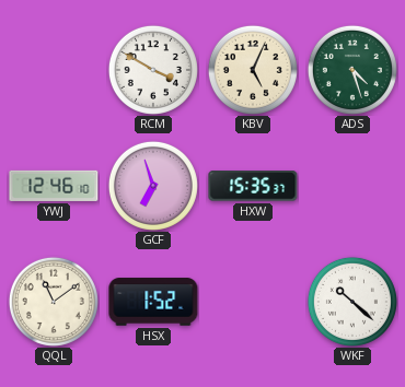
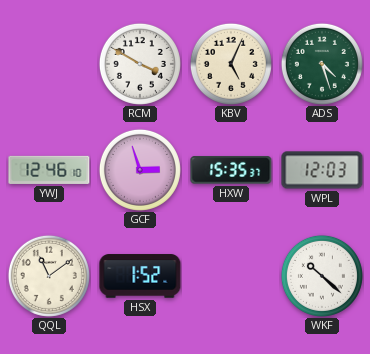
GCF: 6:57 -> 2:57
WPL: none -> 12:03
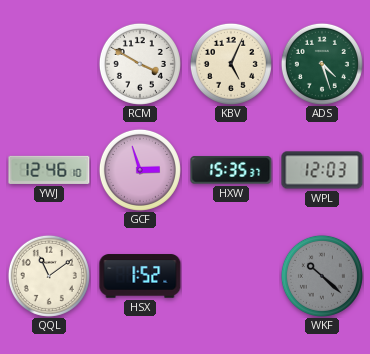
WKF dial: white -> grey
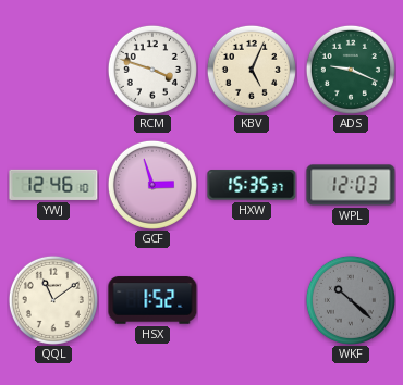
RCM: 3:50 -> 3:48
ADS: 4:27 -> 9:19
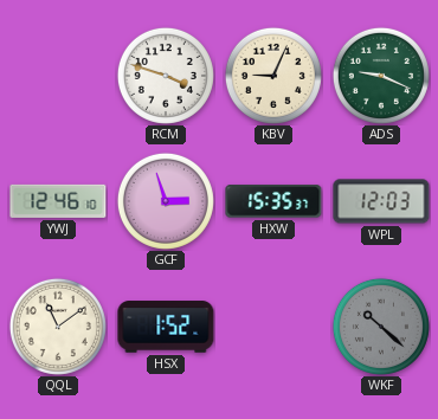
KBV: 5:04 -> 9:04
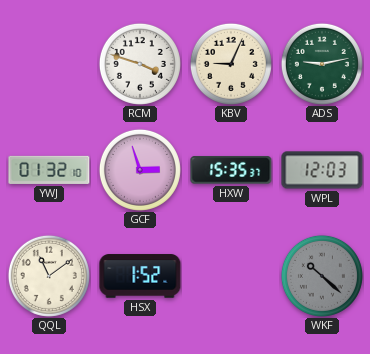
ADS: 9:19 -> 9:13
YWJ: 12:46 -> 01:32
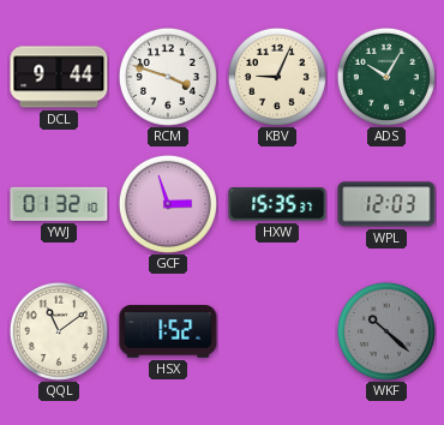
DCL: none -> 9:44
ADS: 9:13 -> 10:05
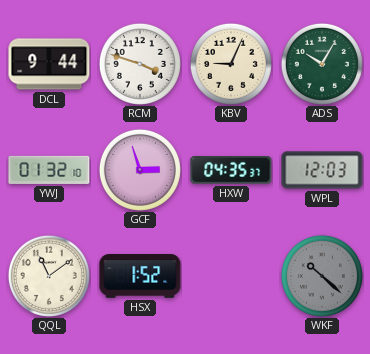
HXW: 15:35 -> 04:35
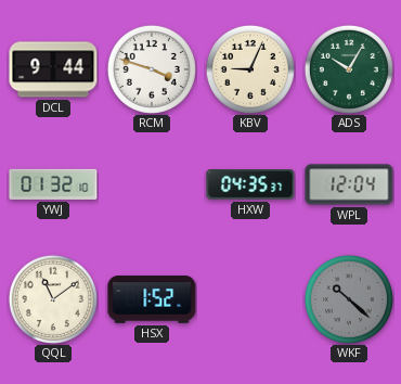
GCF: 2:57 -> none
WPL: 12:03 -> 12:04
